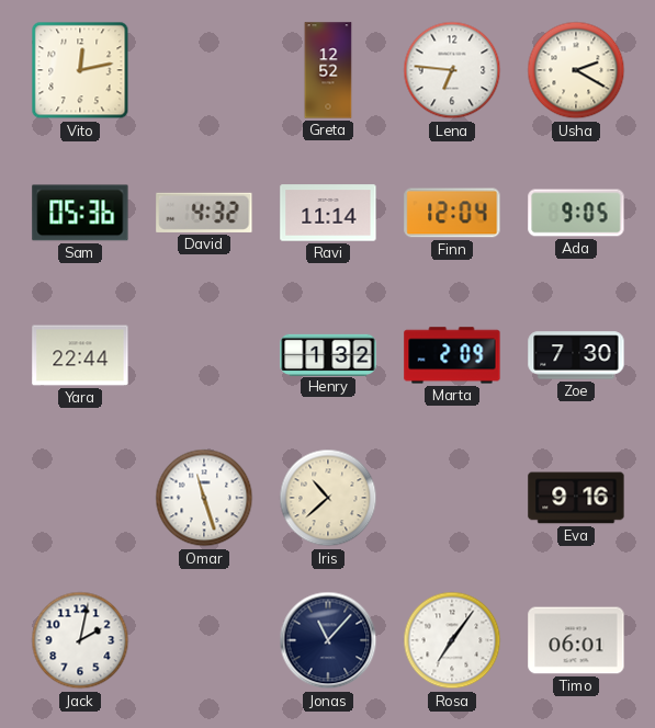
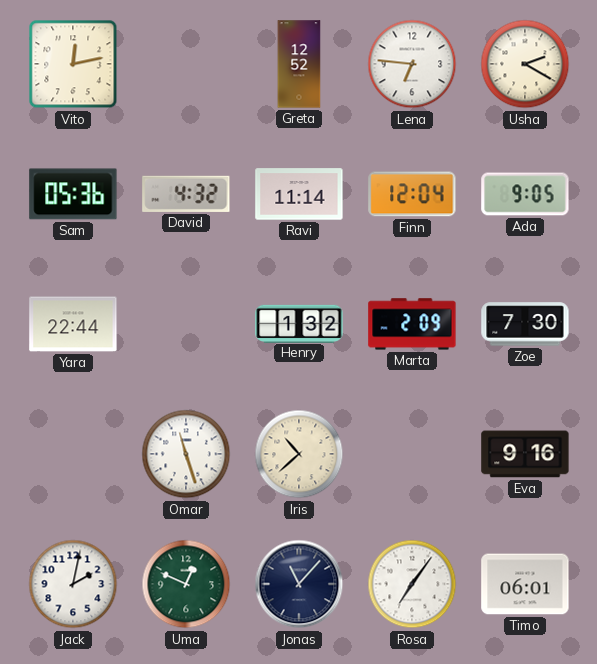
Uma: none -> 12:49
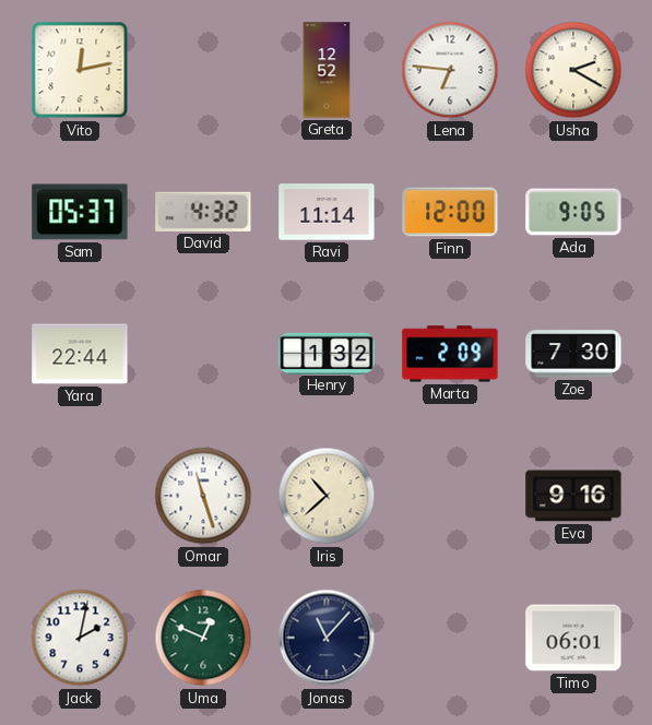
Sam: 05:36 -> 05:37
Finn: 12:04 -> 12:00
Rosa: 7:06 -> none
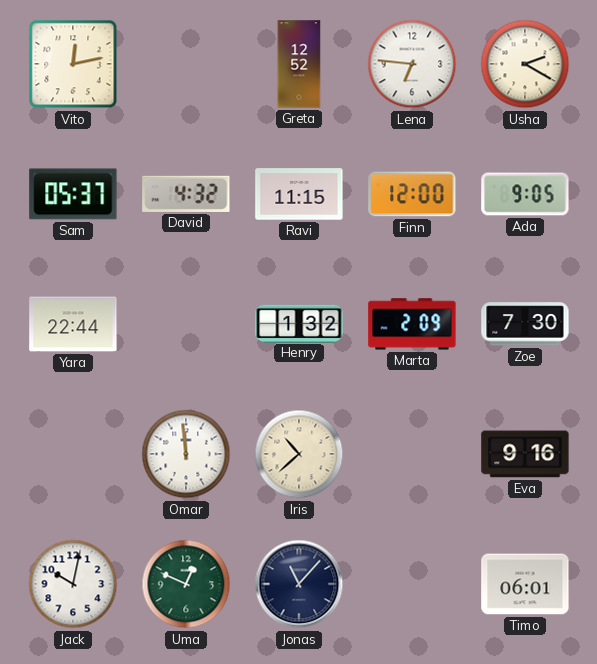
Ravi: 11:14 -> 11:15
Omar: 11:27 -> 11:59
Jack: 2:02 -> 10:02
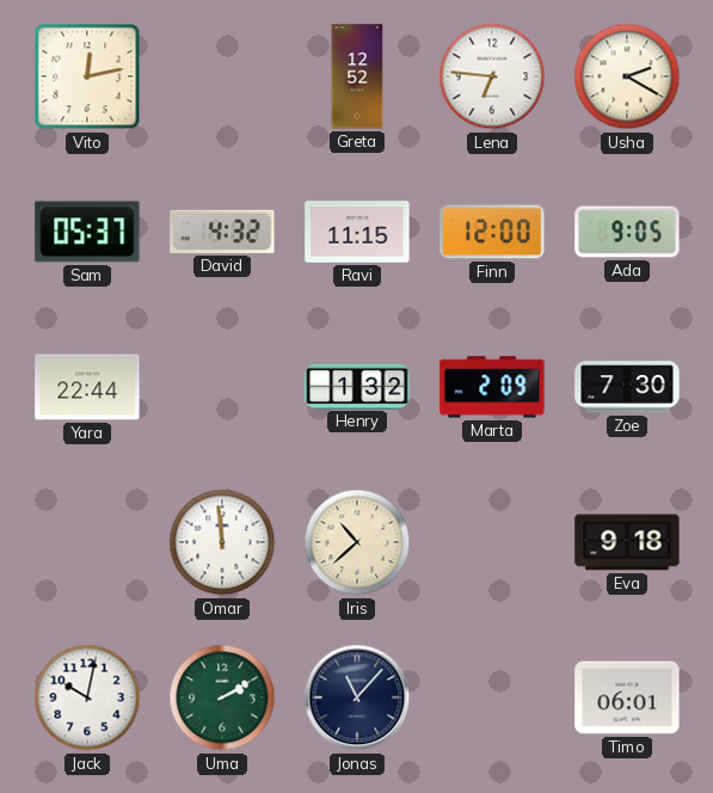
Eva: 9:16 -> 9:18
Uma: 12:49 -> 2:10
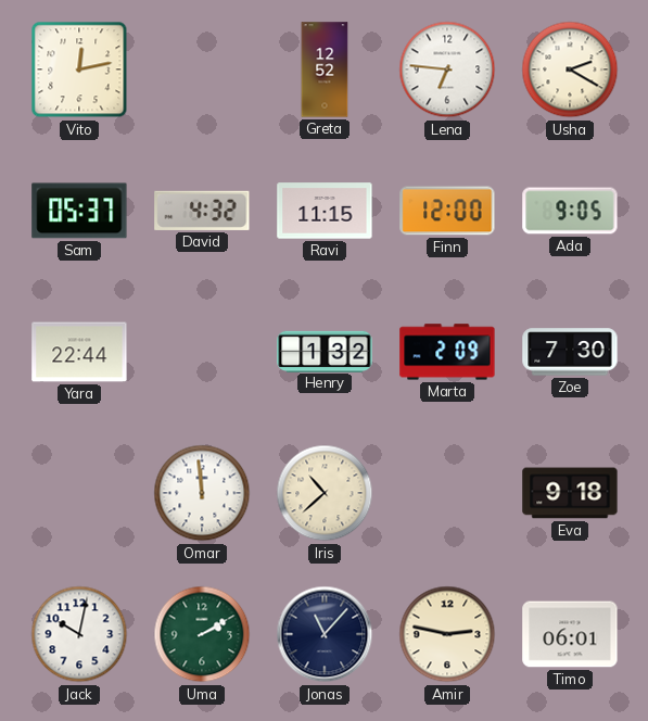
Amir: none -> 2:47
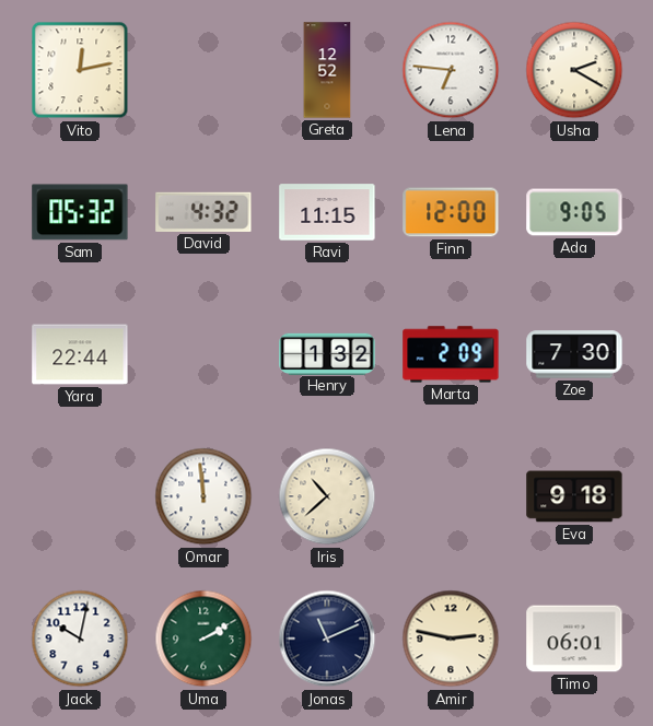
Sam: 05:37 -> 05:32
Jonas: 11:07 -> 11:11
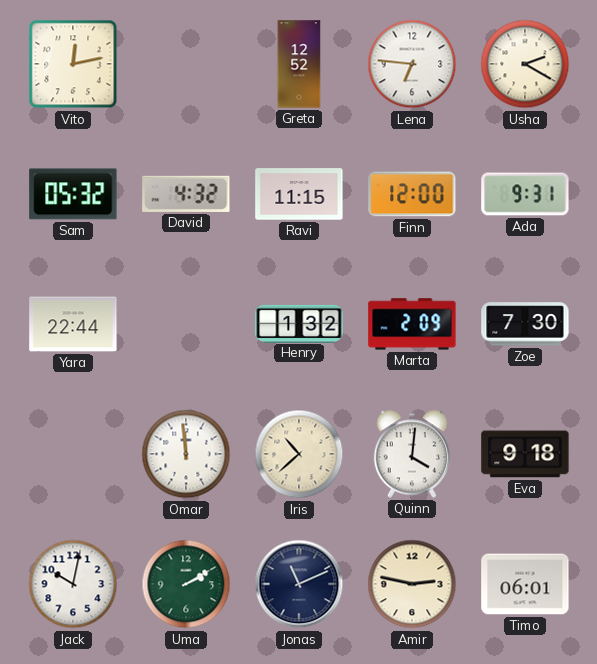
Ada: 9:05 -> 9:31
Quinn: none -> 4:01
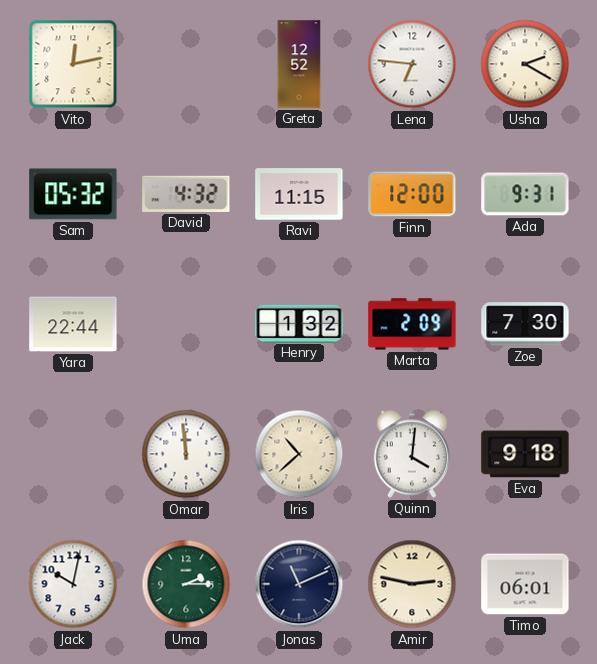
Uma: 2:10 -> 2:15
